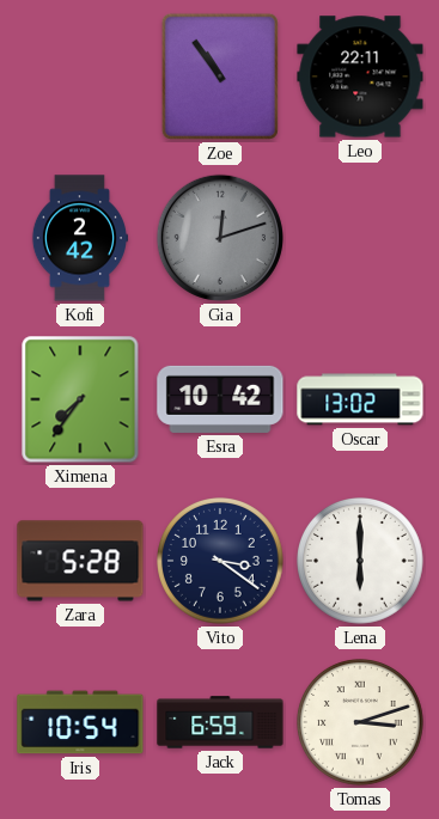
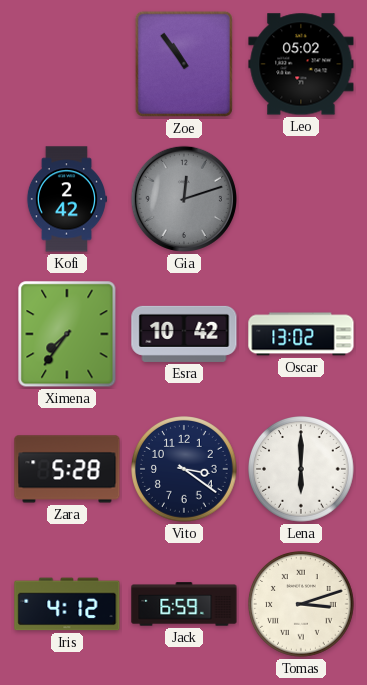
Leo: 22:11 -> 05:02
Iris: 10:54 -> 4:12
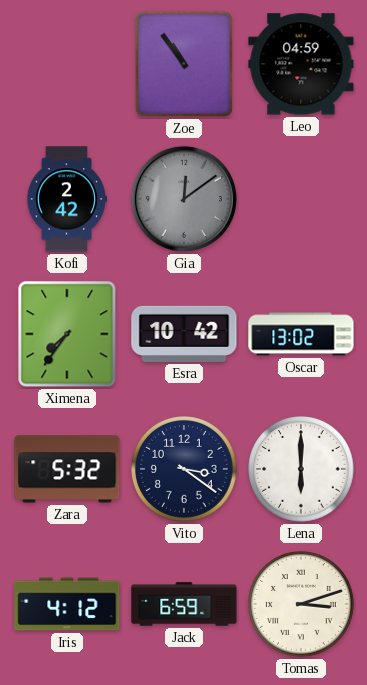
Leo: 05:02 -> 04:59
Gia: 12:12 -> 12:09
Zara: 5:28 -> 5:32
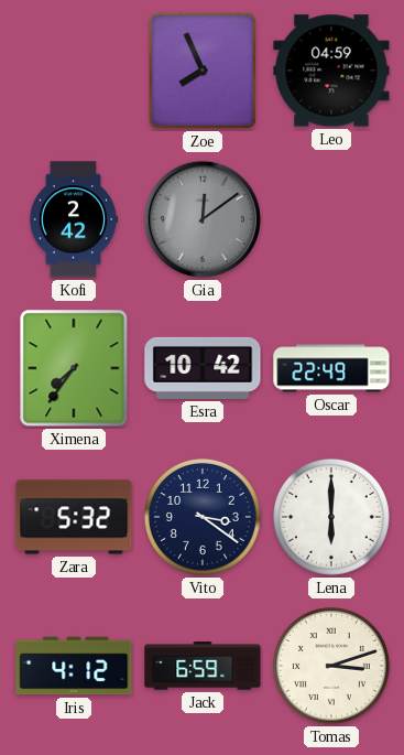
Zoe: 10:54 -> 7:56
Oscar: 13:02 -> 22:49
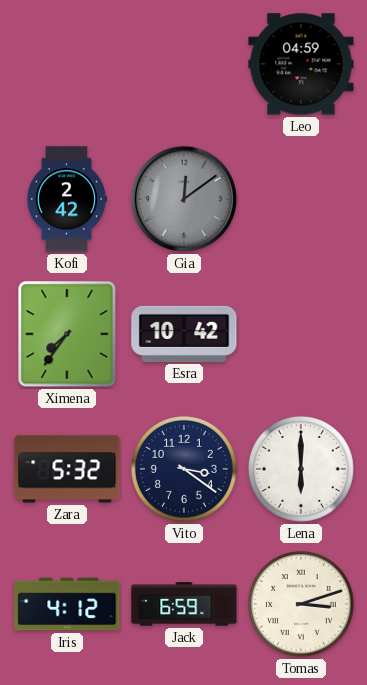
Zoe: 7:56 -> none
Oscar: 22:49 -> none
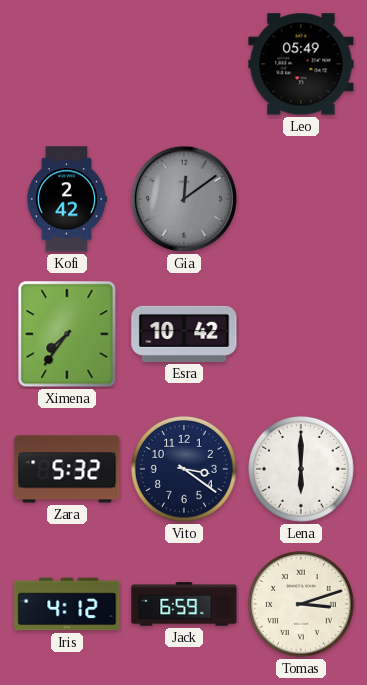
Leo: 04:59 -> 05:49
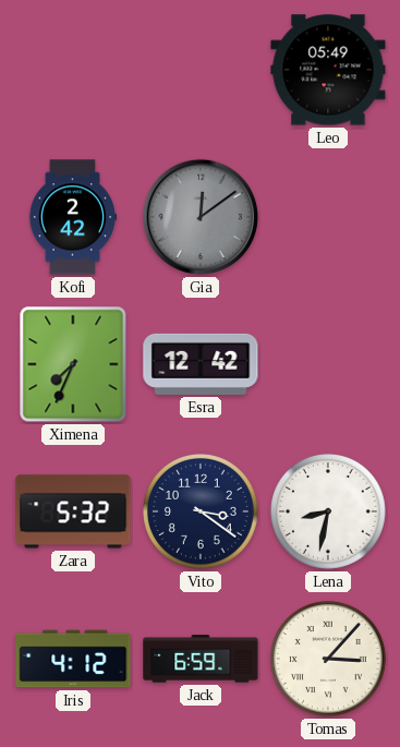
Ximena: 7:36 -> 7:34
Esra: 10:42 -> 12:42
Lena: 6:00 -> 8:32
Tomas: 3:12 -> 3:07
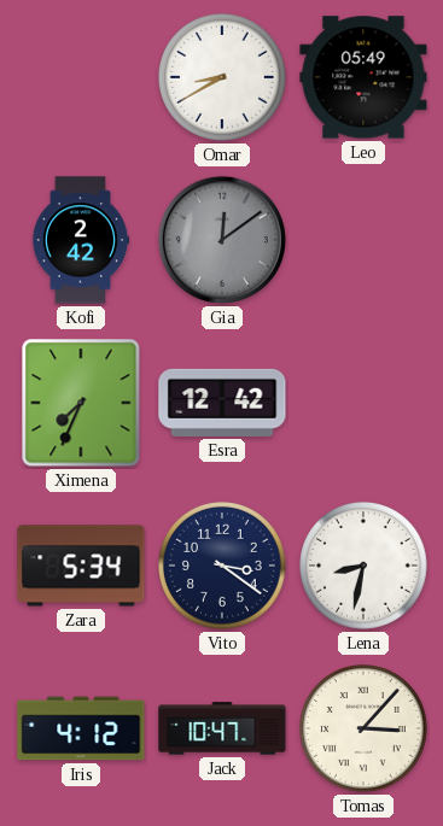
Omar: none -> 8:40
Zara: 5:32 -> 5:34
Jack: 6:59 -> 10:47
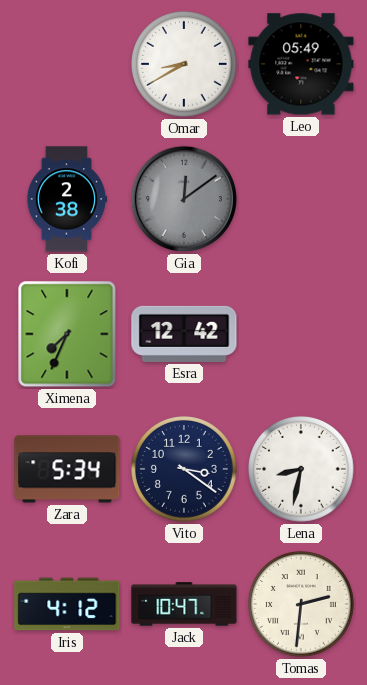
Kofi: 2:42 -> 2:38
Tomas: 3:07 -> 2:31
